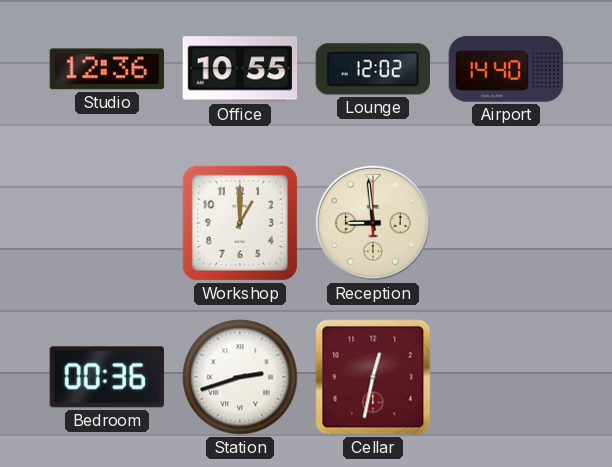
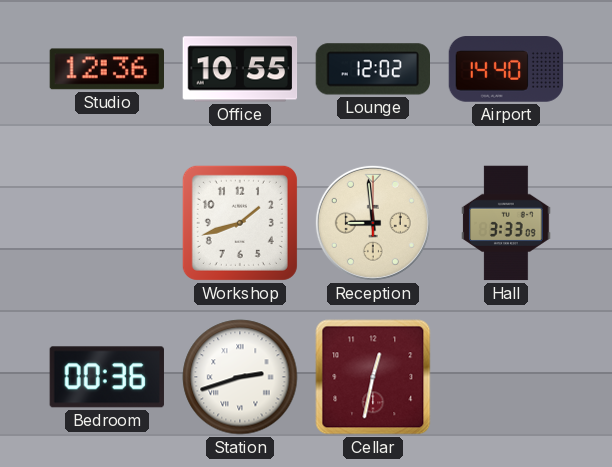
Workshop: 1:00 -> 1:42
Hall: none -> 3:33
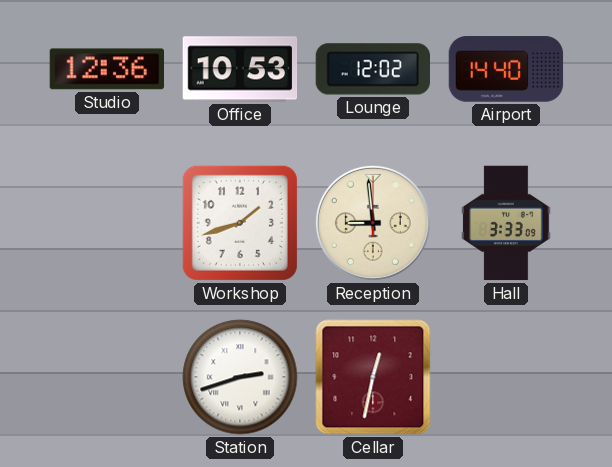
Office: 10:55 -> 10:53
Bedroom: 00:36 -> none
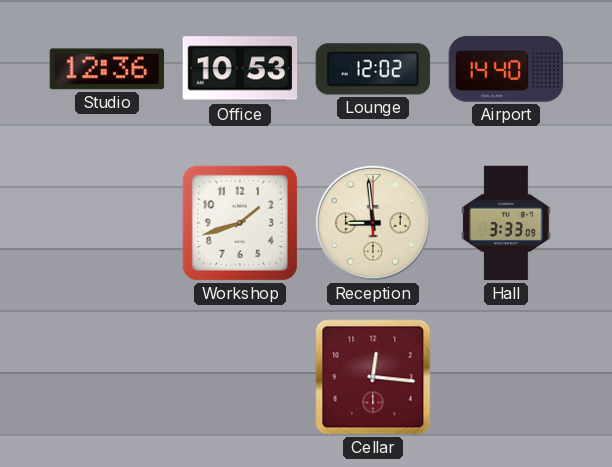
Station: 2:42 -> none
Cellar: 12:32 -> 12:16
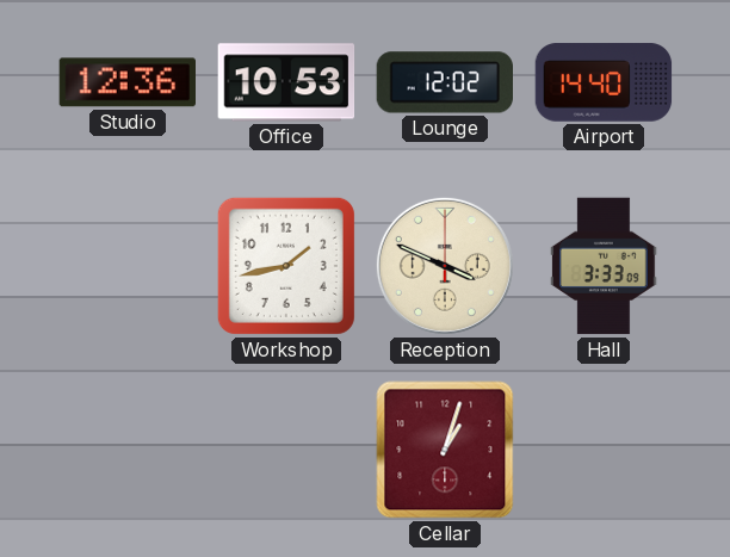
Workshop: 1:42 -> 1:43
Reception: 8:59 -> 3:49
Cellar: 12:16 -> 1:03
